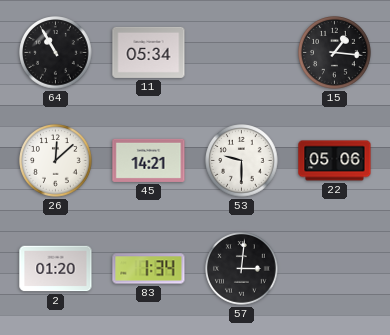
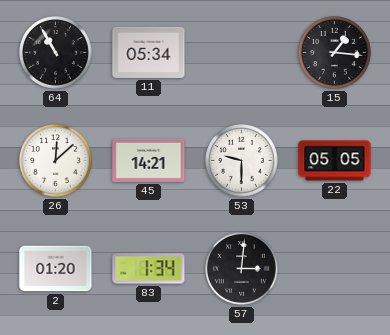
22: 05:06 -> 05:05
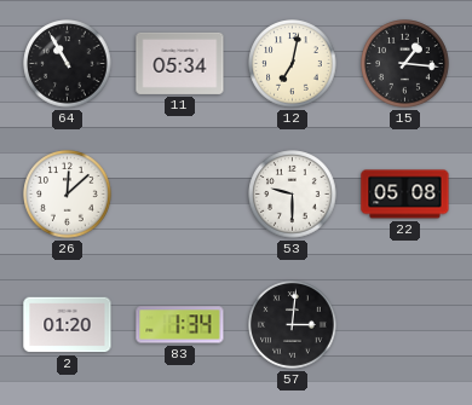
12: none -> 7:02
45: 14:21 -> none
22: 05:05 -> 05:08
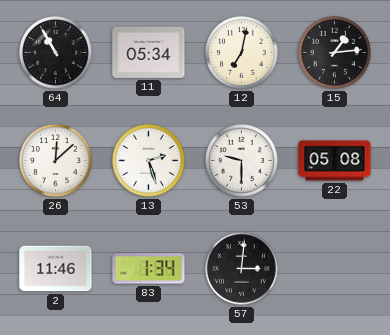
15: 1:16 -> 1:14
13: none -> 2:27
2: 01:20 -> 11:46
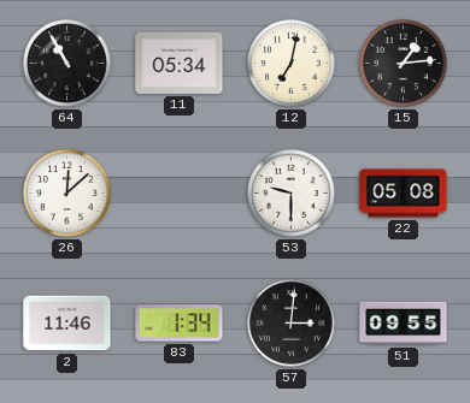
13: 2:27 -> none
51: none -> 09:55
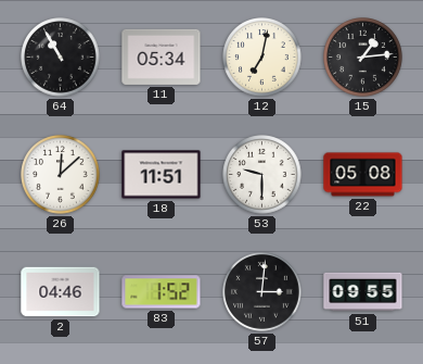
18: none -> 11:51
2: 11:46 -> 04:46
83: 1:34 -> 1:52
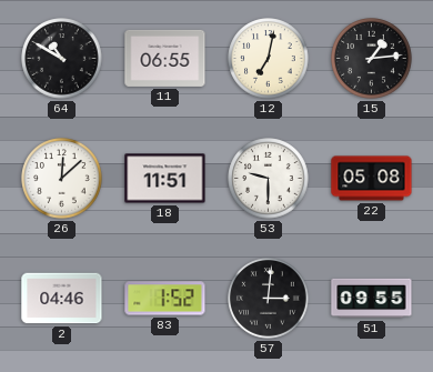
64: 10:55 -> 10:50
11: 05:34 -> 06:55
